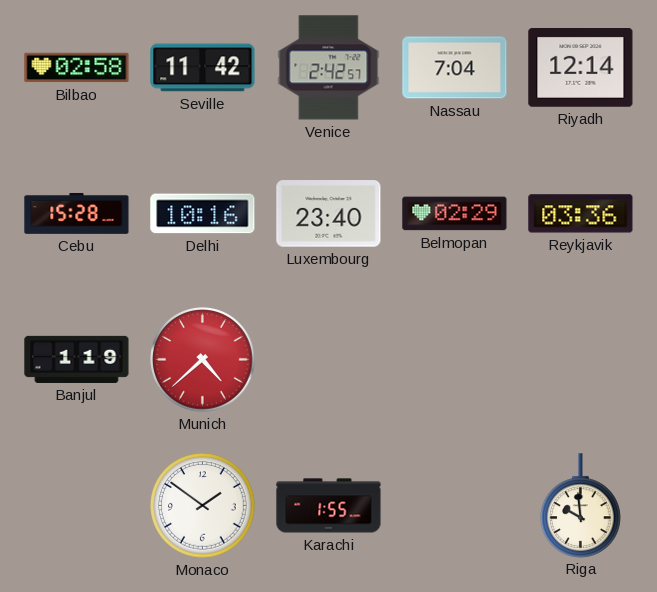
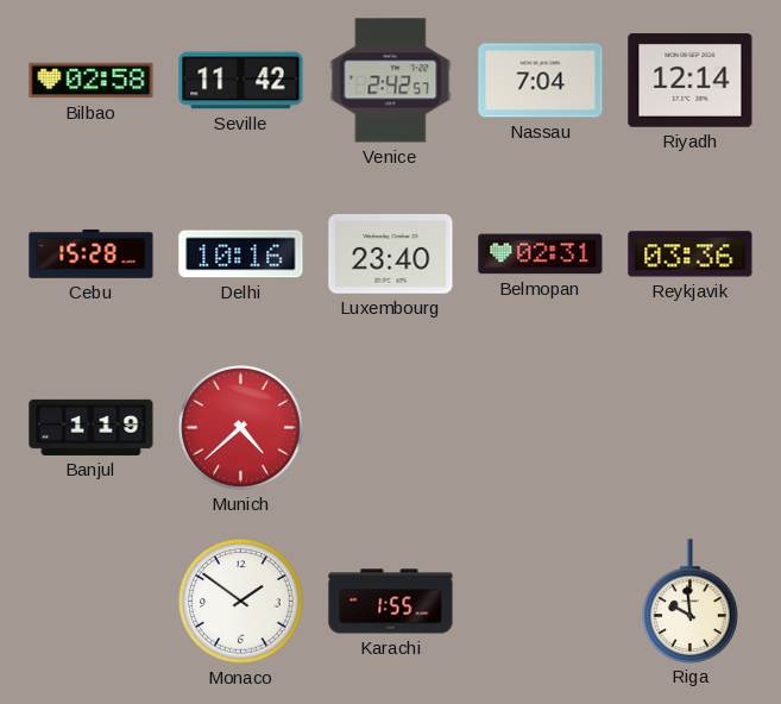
Belmopan: 02:29 -> 02:31
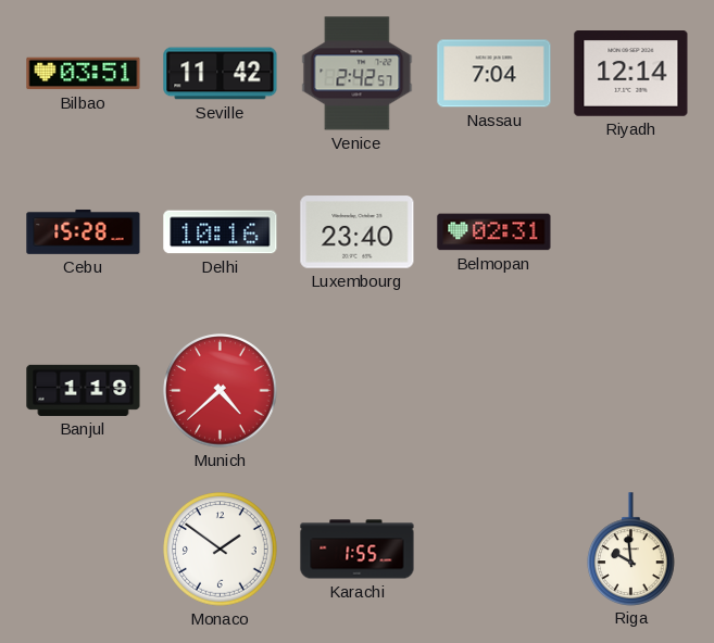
Bilbao: 02:58 -> 03:51
Reykjavik: 03:36 -> none
